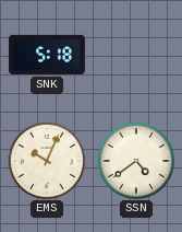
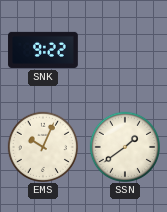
SNK: 5:18 -> 9:22
SSN: 4:39 -> 1:39
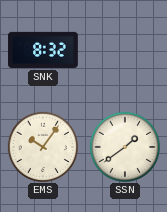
SNK: 9:22 -> 8:32
EMS: 10:04 -> 10:06
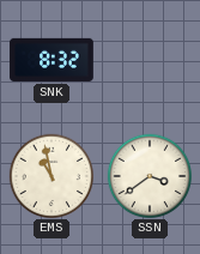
EMS: 10:06 -> 10:58
SSN: 1:39 -> 3:39
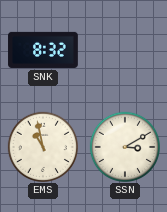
SSN: 3:39 -> 3:10
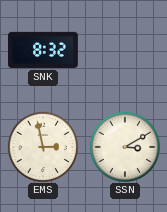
EMS: 10:58 -> 2:58
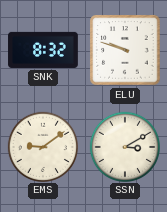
ELU: none -> 9:48
EMS: 2:58 -> 9:09
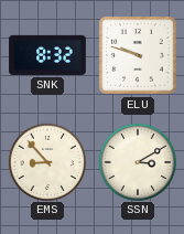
EMS: 9:09 -> 8:53
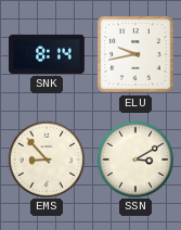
SNK: 8:32 -> 8:14
ELU: 9:48 -> 9:43
